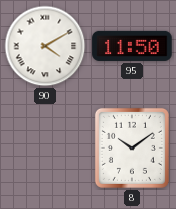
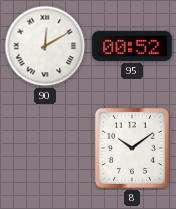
90: 4:10 -> 12:10
95: 11:50 -> 00:52
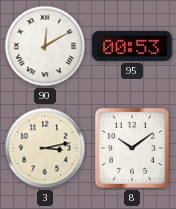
95: 00:52 -> 00:53
3: none -> 3:13
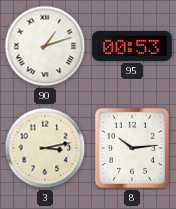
90: 12:10 -> 1:12
8: 10:09 -> 10:14
